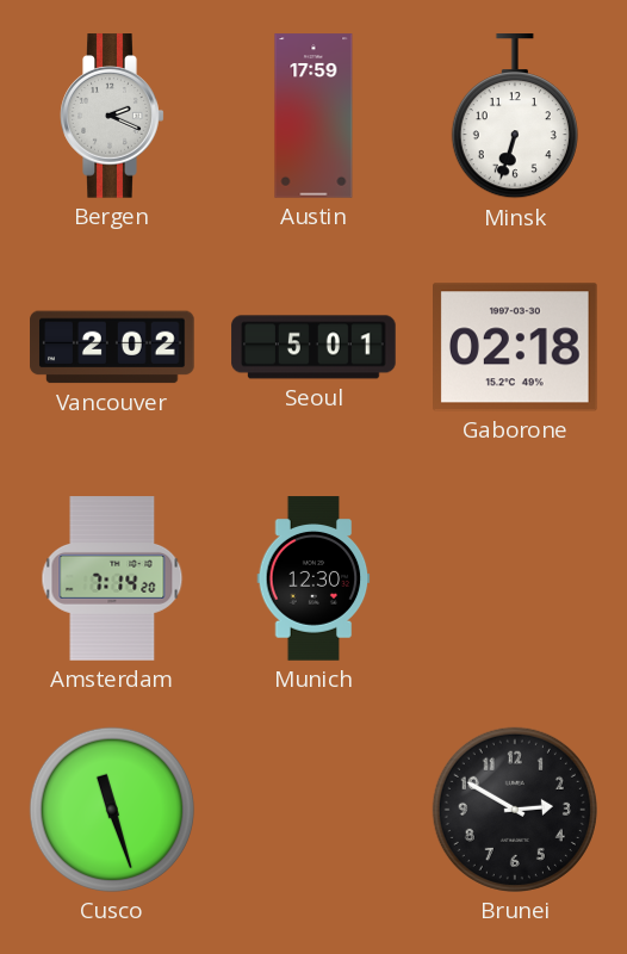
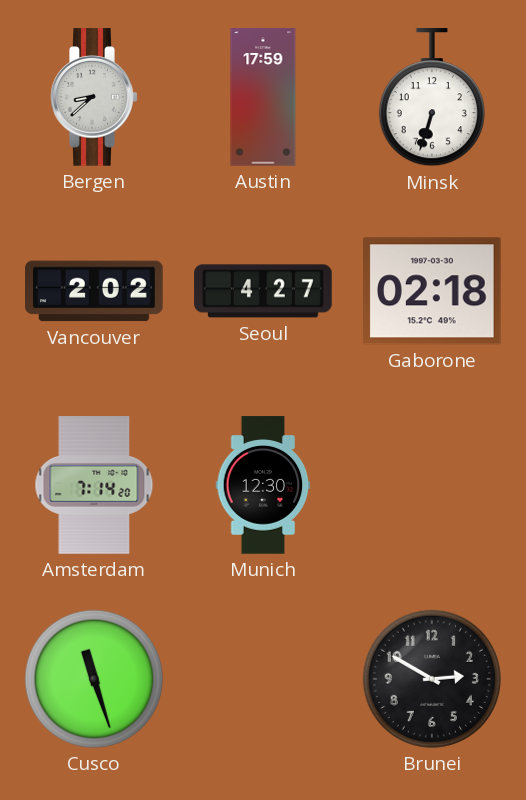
Bergen: 2:19 -> 8:38
Seoul: 5:01 -> 4:27
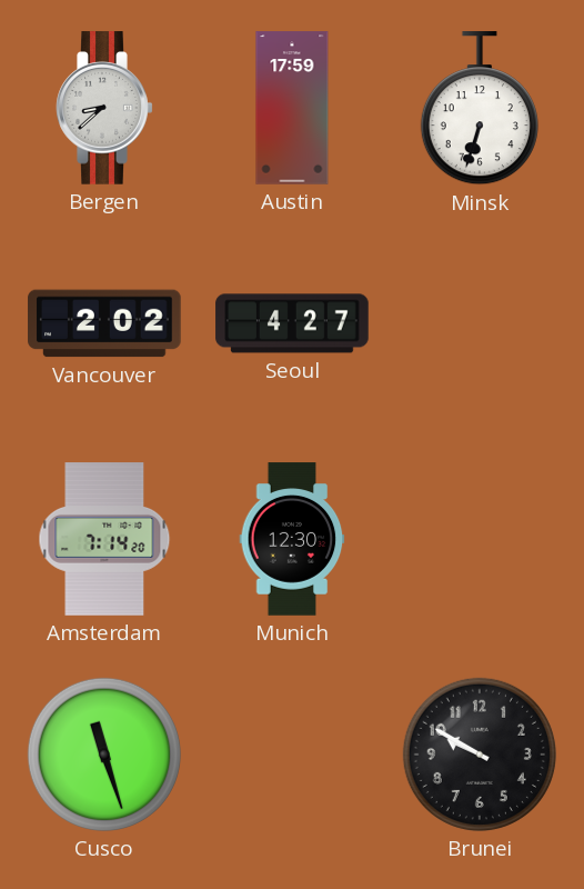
Gaborone: 02:18 -> none
Brunei: 2:50 -> 9:50
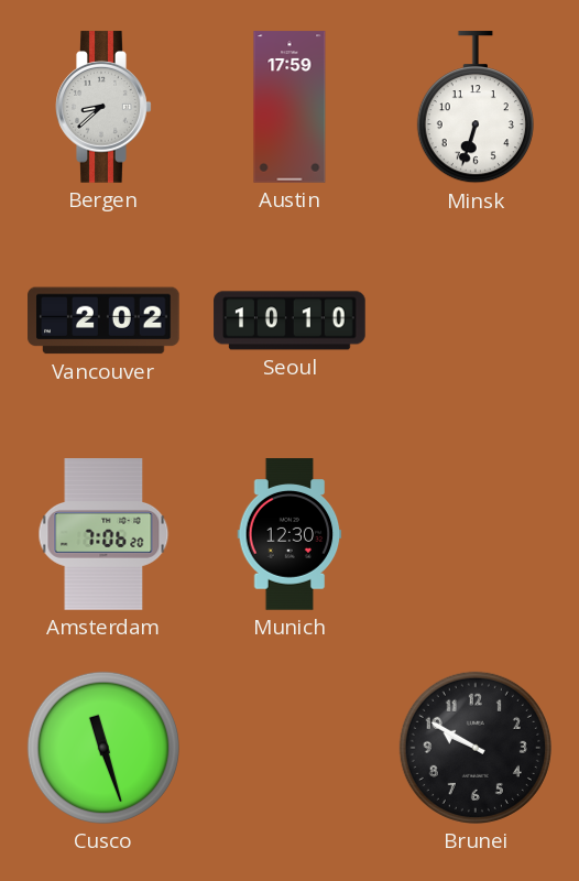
Seoul: 4:27 -> 10:10
Amsterdam: 7:14 -> 7:06
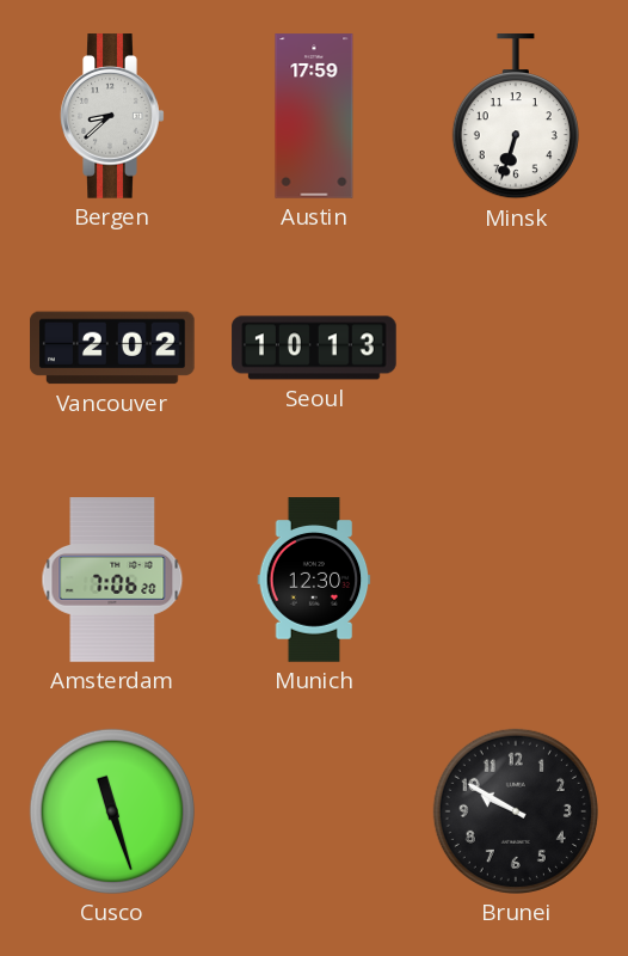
Seoul: 10:10 -> 10:13
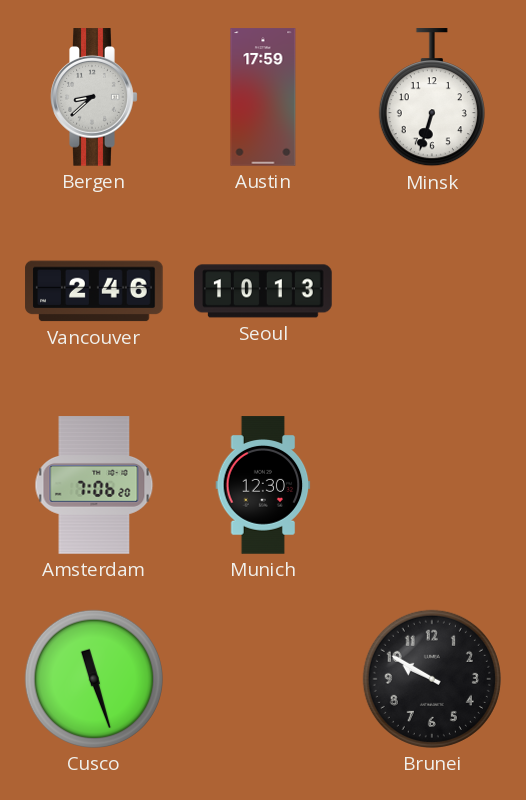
Vancouver: 2:02 -> 2:46
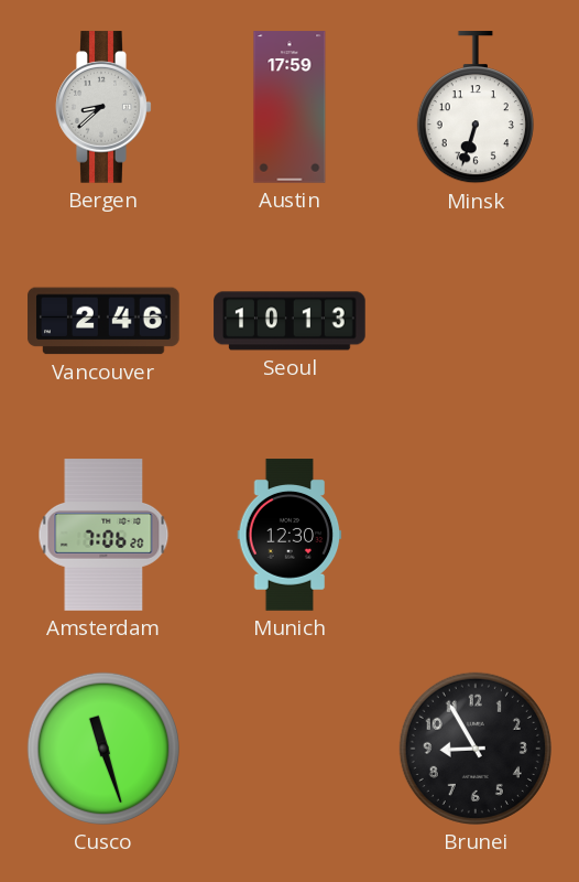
Brunei: 9:50 -> 8:55
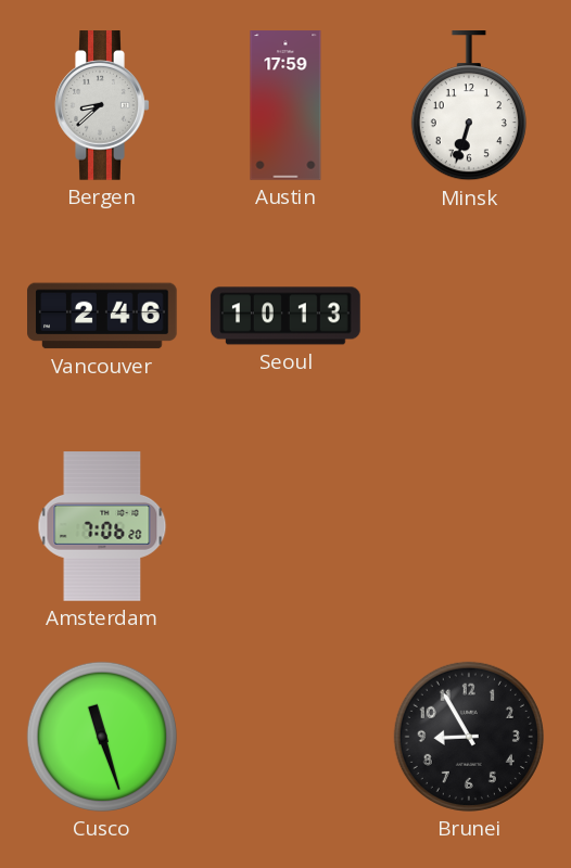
Munich: 12:30 -> none
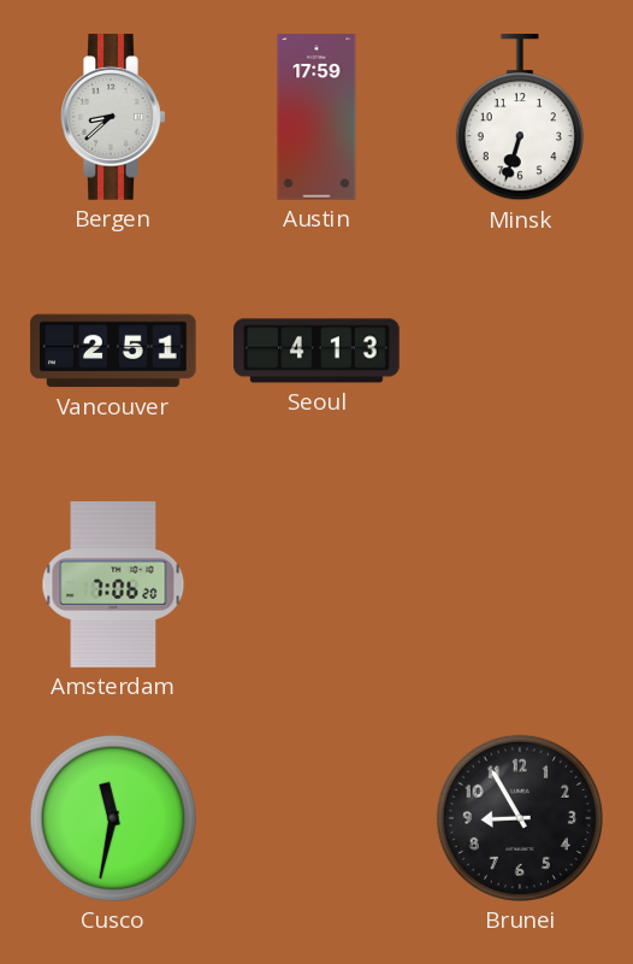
Vancouver: 2:46 -> 2:51
Seoul: 10:13 -> 4:13
Cusco: 11:27 -> 11:32
